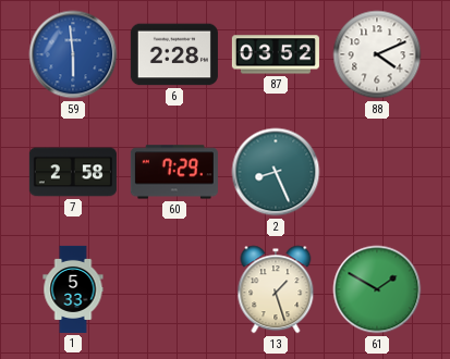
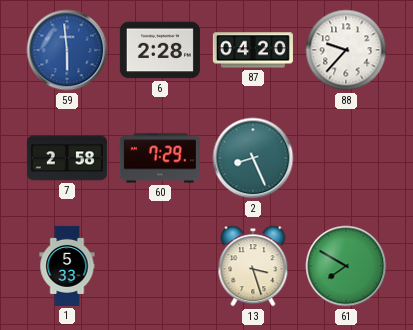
87: 03:52 -> 04:20
88: 4:11 -> 9:37
13: 1:27 -> 3:27
61: 1:50 -> 7:50
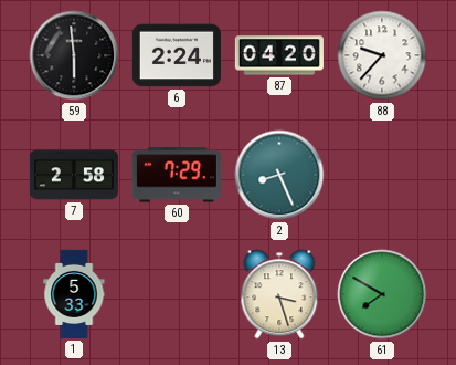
59 dial: blue -> black
6: 2:28 -> 2:24
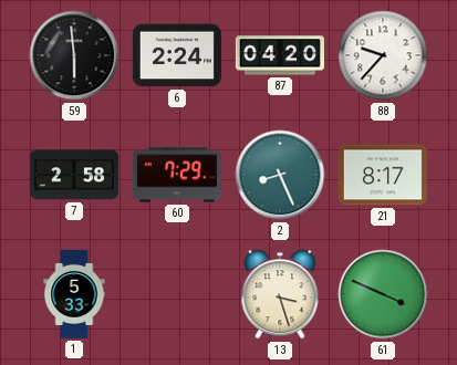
21: none -> 8:17
61: 7:50 -> 3:49
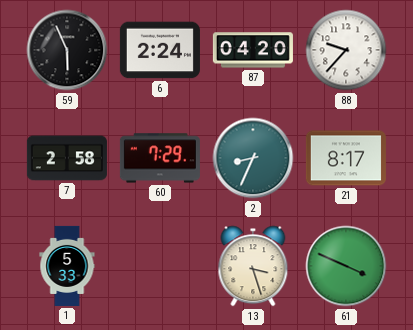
59: 5:59 -> 5:56
2: 8:26 -> 8:34
